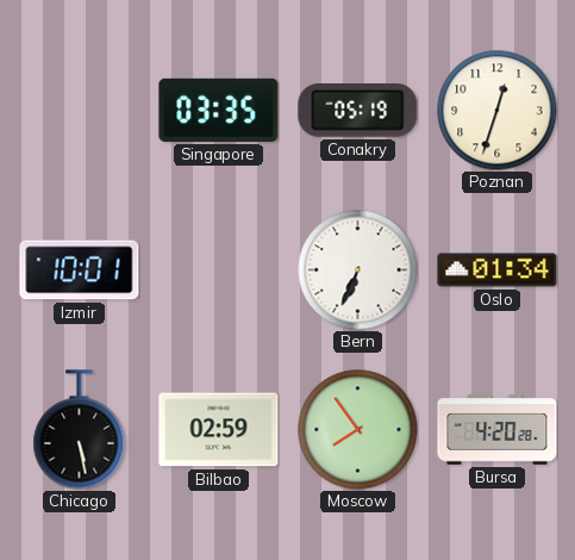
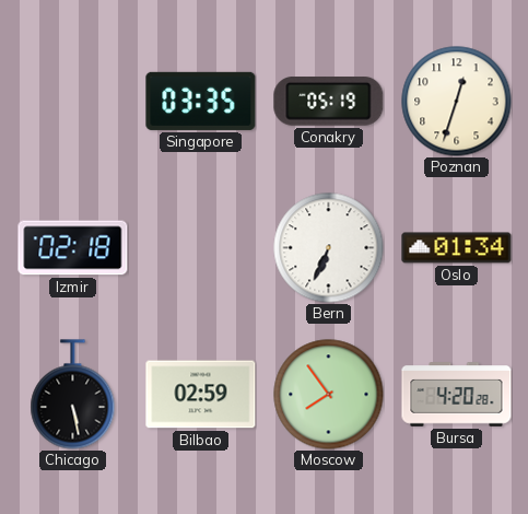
Izmir: 10:01 -> 02:18
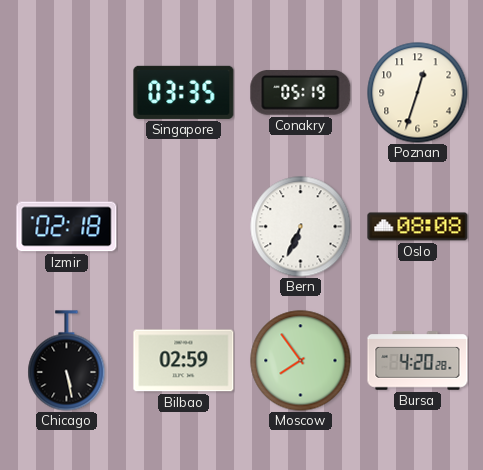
Oslo: 01:34 -> 08:08
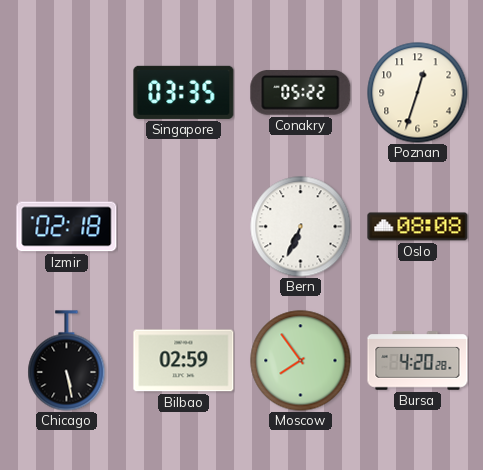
Conakry: 05:19 -> 05:22
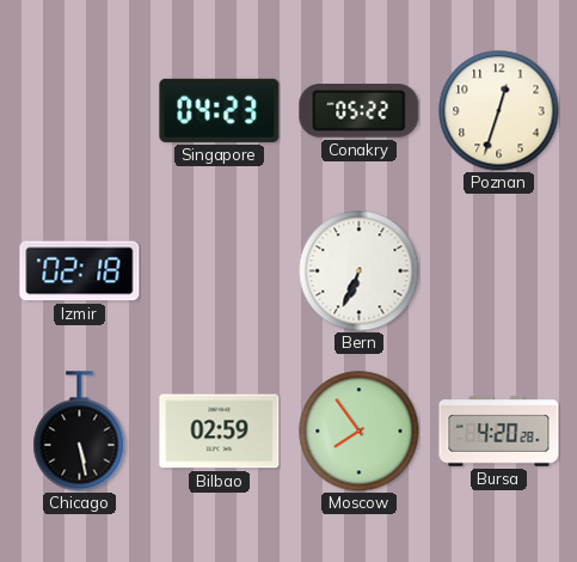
Singapore: 03:35 -> 04:23
Oslo: 08:08 -> none
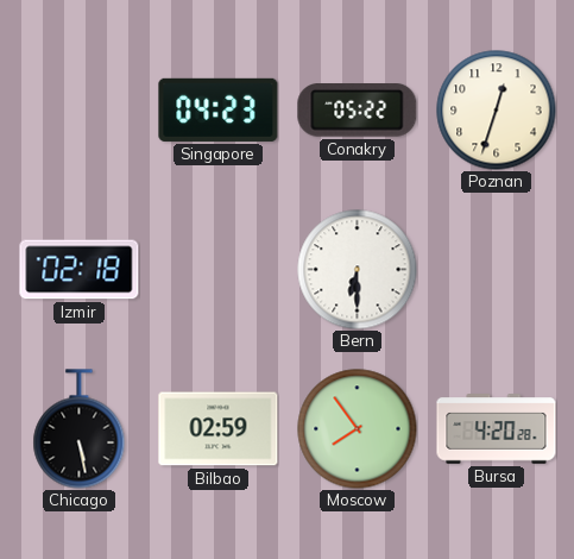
Bern: 6:34 -> 6:30
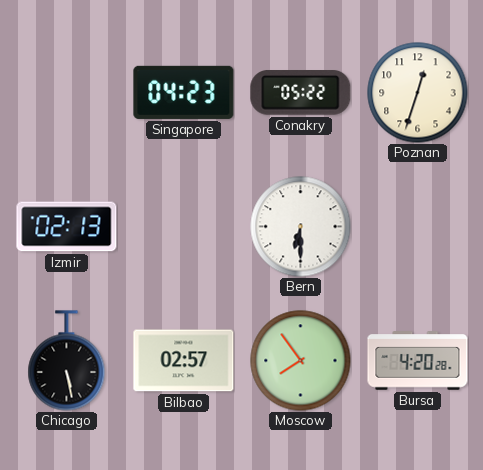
Izmir: 02:18 -> 02:13
Bilbao: 02:59 -> 02:57
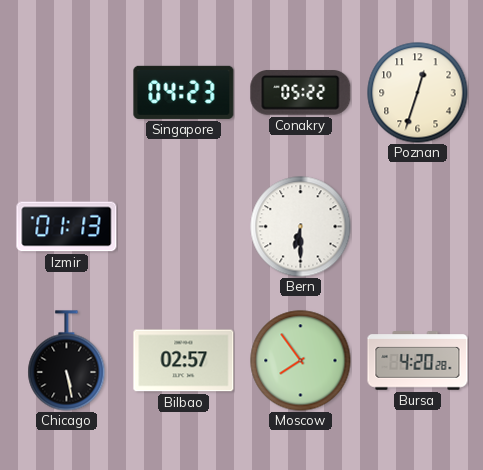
Izmir: 02:13 -> 01:13
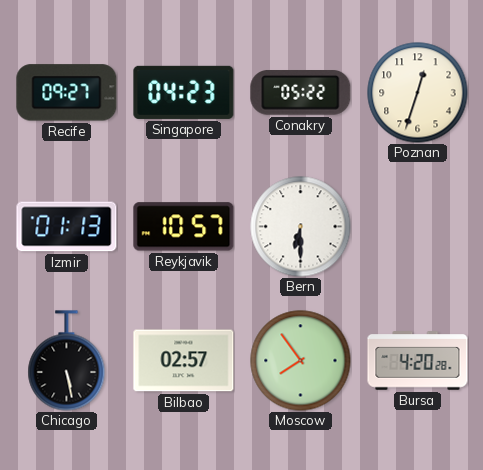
Recife: none -> 09:27
Reykjavik: none -> 10:57
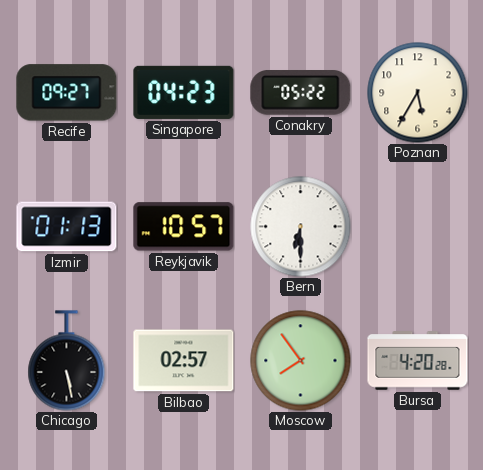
Poznan: 12:33 -> 5:35
